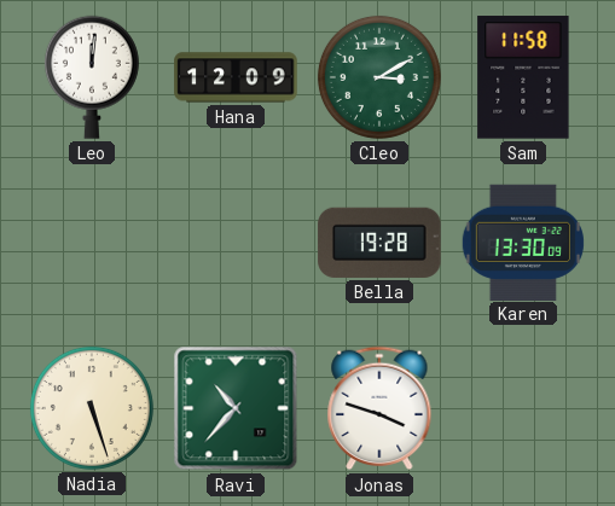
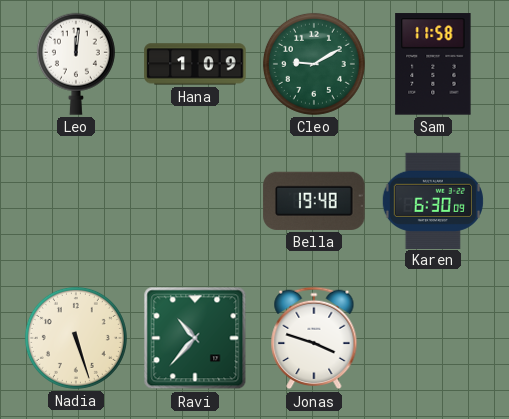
Hana: 12:09 -> 1:09
Cleo: 3:10 -> 9:10
Bella: 19:28 -> 19:48
Karen: 13:30 -> 6:30
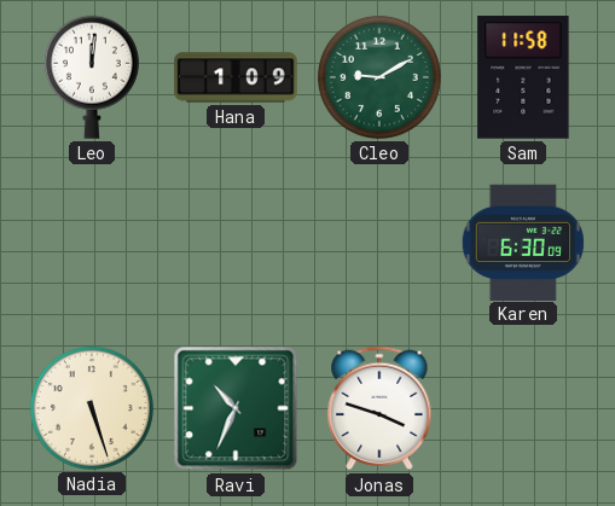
Bella: 19:48 -> none
Ravi: 10:37 -> 10:34
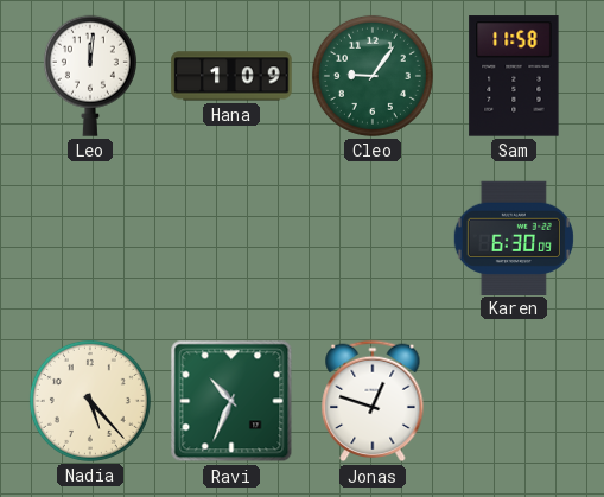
Cleo: 9:10 -> 9:06
Nadia: 5:27 -> 5:23
Jonas: 3:48 -> 12:48
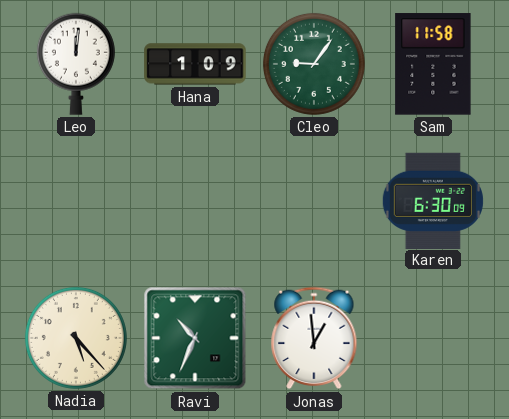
Jonas: 12:48 -> 12:59
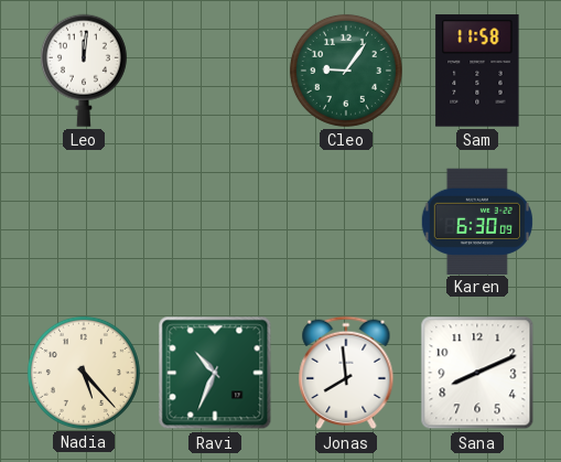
Hana: 1:09 -> none
Jonas: 12:59 -> 7:59
Sana: none -> 8:11
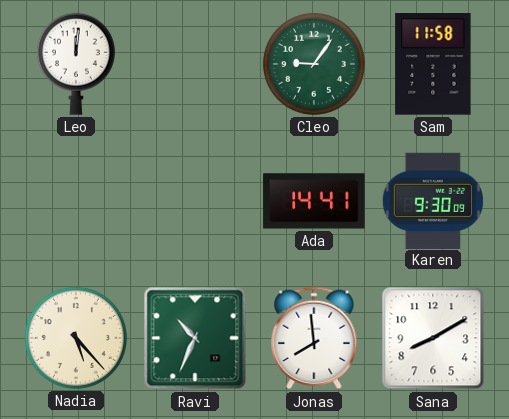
Ada: none -> 14:41
Karen: 6:30 -> 9:30
Sana: 8:11 -> 8:10
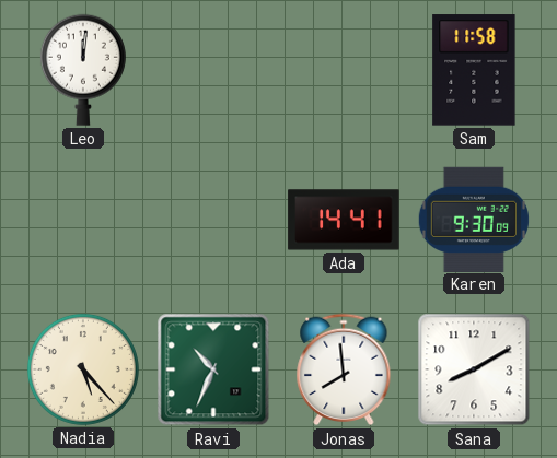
Cleo: 9:06 -> none
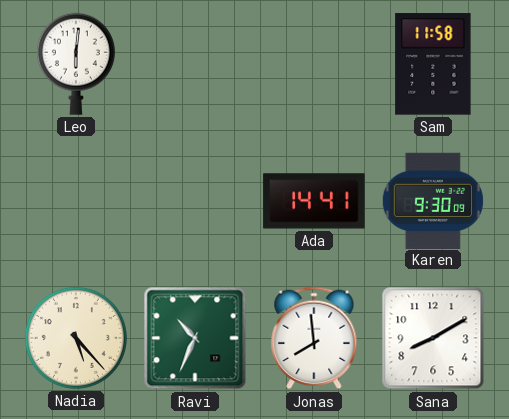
Leo: 12:01 -> 6:01
